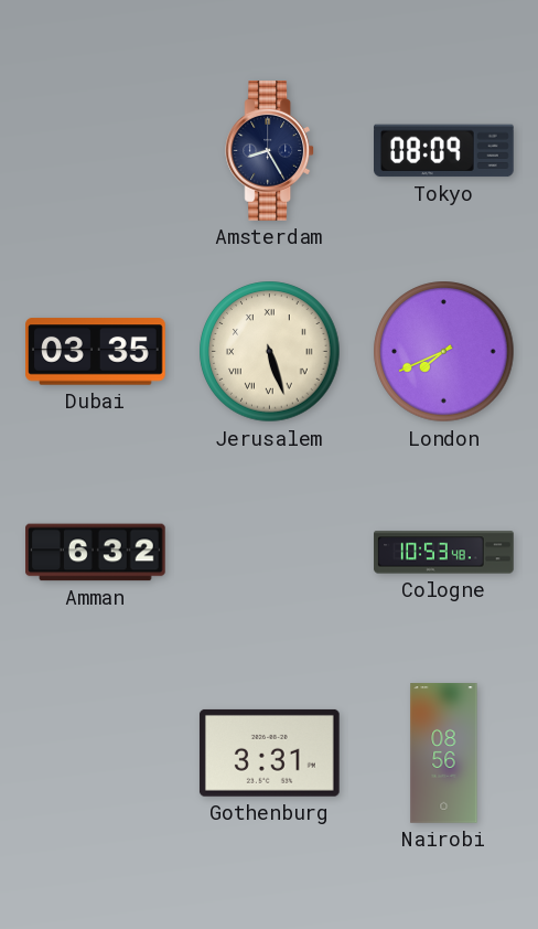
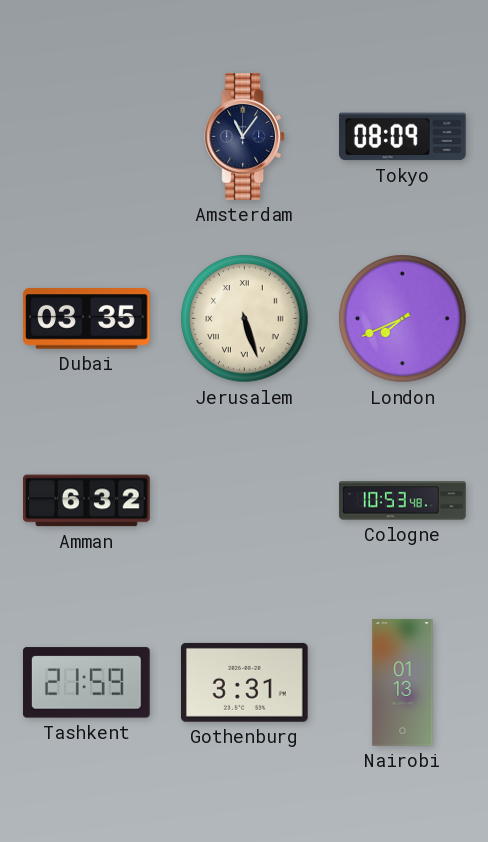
Amsterdam: 8:25 -> 11:06
Tashkent: none -> 21:59
Nairobi: 08:56 -> 01:13
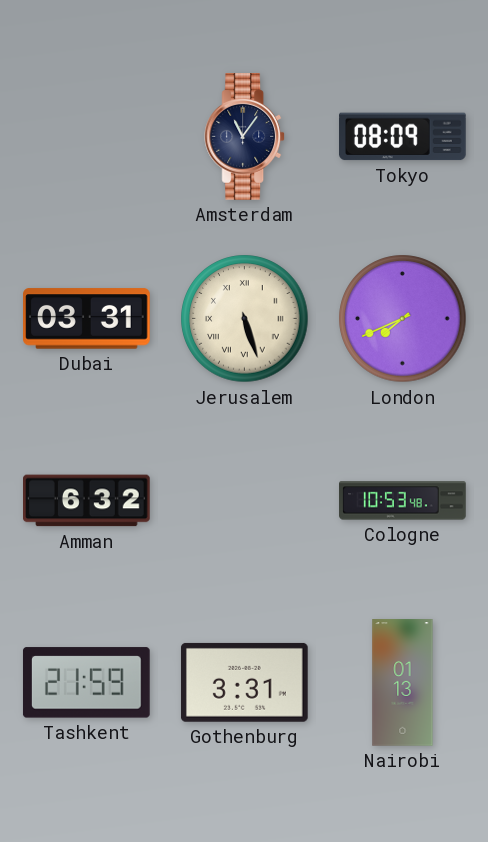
Dubai: 03:35 -> 03:31
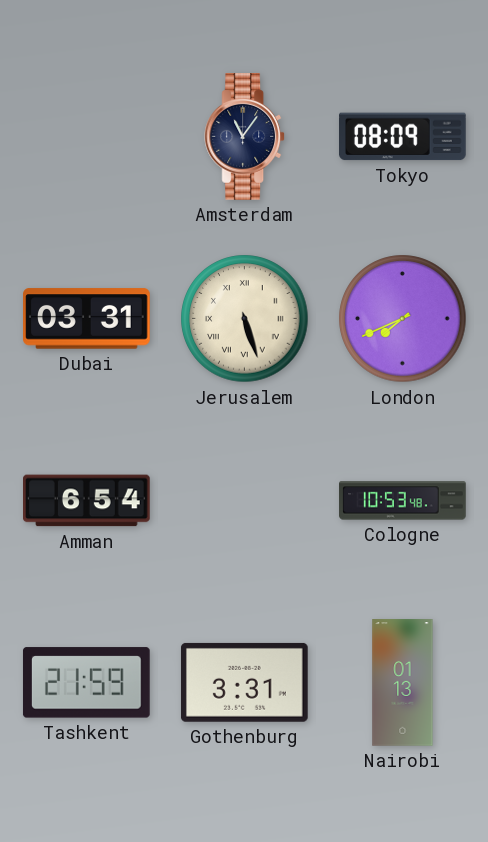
Amman: 6:32 -> 6:54
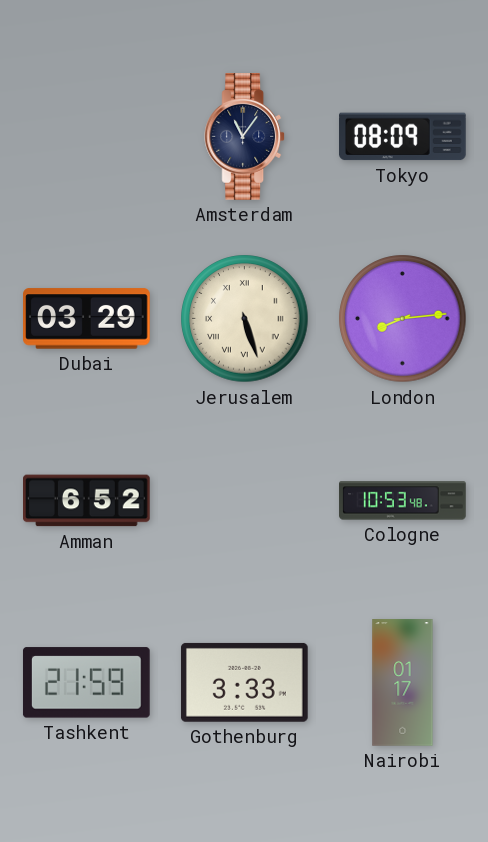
Dubai: 03:31 -> 03:29
London: 7:41 -> 8:14
Amman: 6:54 -> 6:52
Gothenburg: 3:31 -> 3:33
Nairobi: 01:13 -> 01:17
